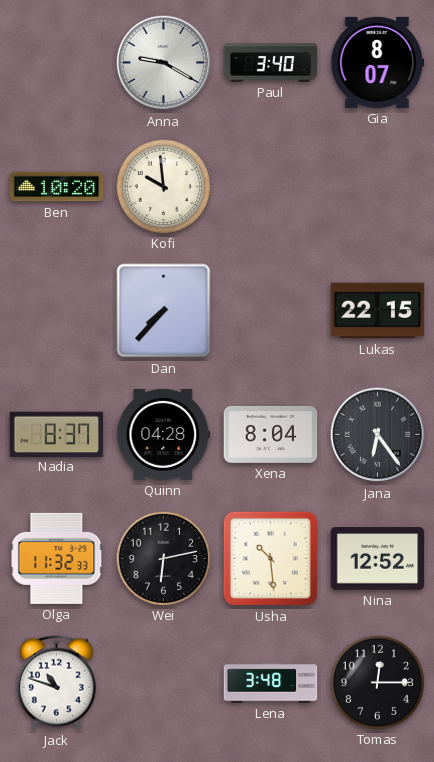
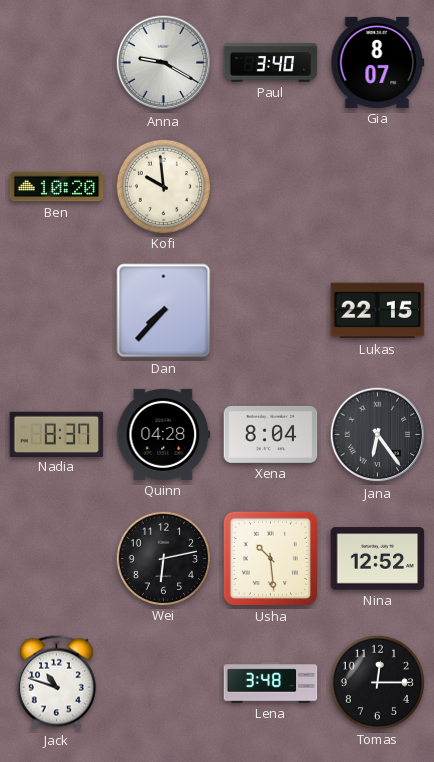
Olga: 11:32 -> none
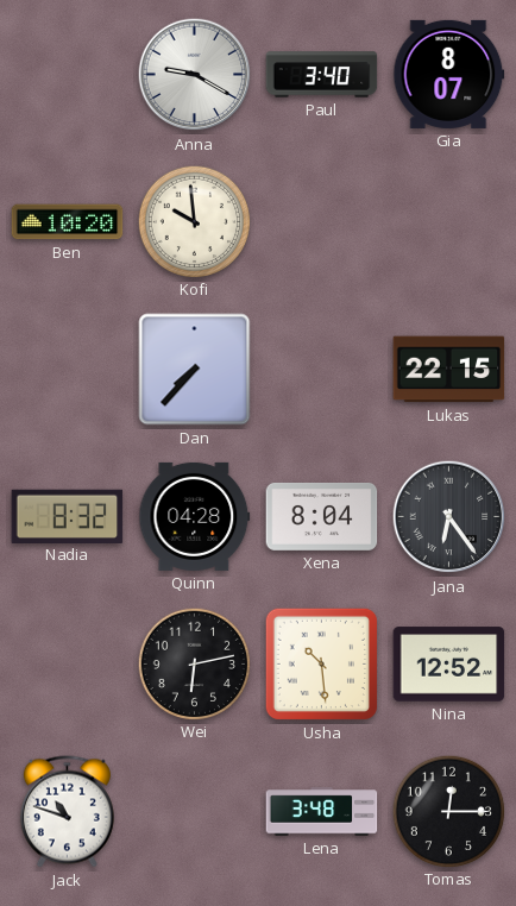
Nadia: 8:37 -> 8:32
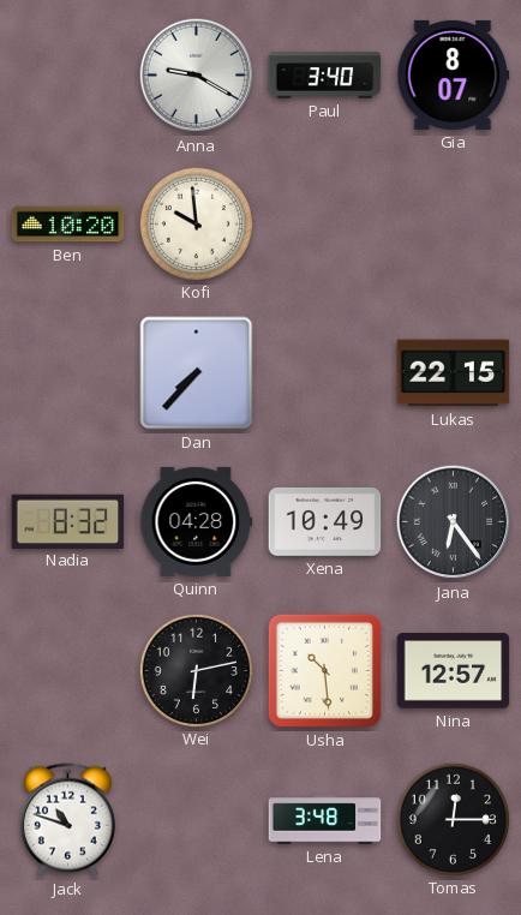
Xena: 8:04 -> 10:49
Nina: 12:52 -> 12:57
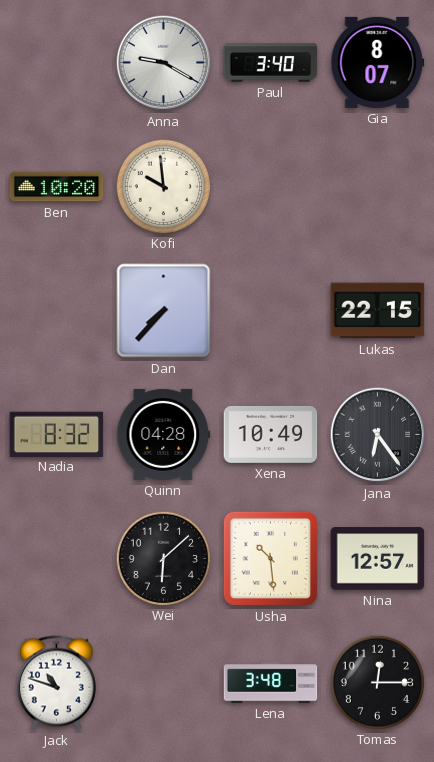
Wei: 6:13 -> 6:08
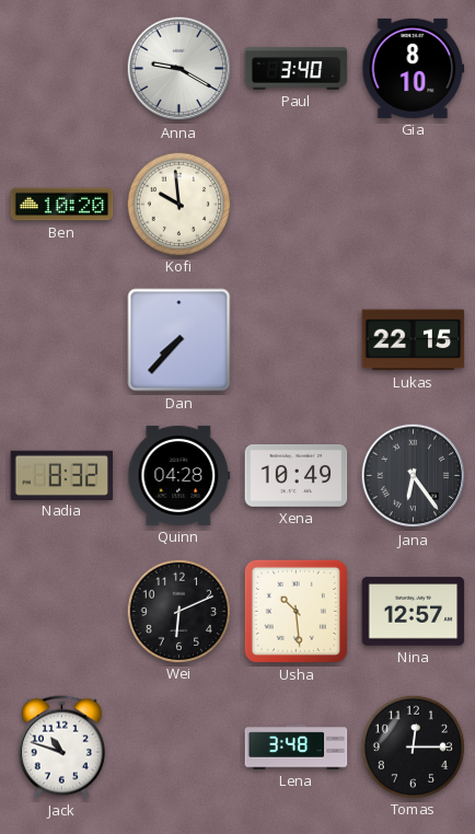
Gia: 8:07 -> 8:10
Wei: 6:08 -> 6:11
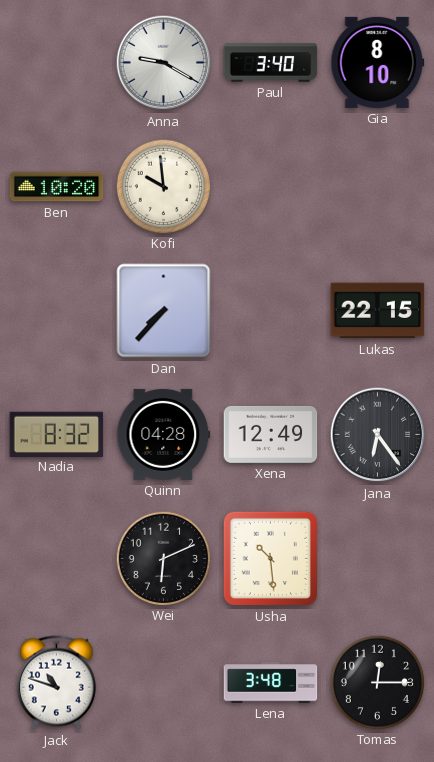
Xena: 10:49 -> 12:49
Nina: 12:57 -> none
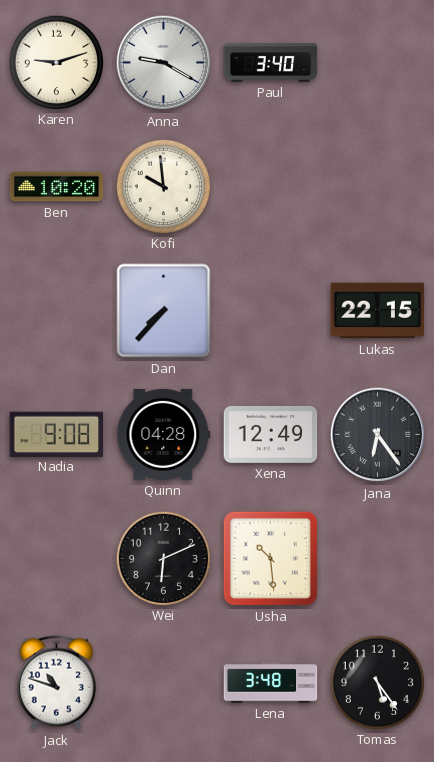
Karen: none -> 9:12
Gia: 8:10 -> none
Nadia: 8:32 -> 9:08
Tomas: 12:15 -> 5:24
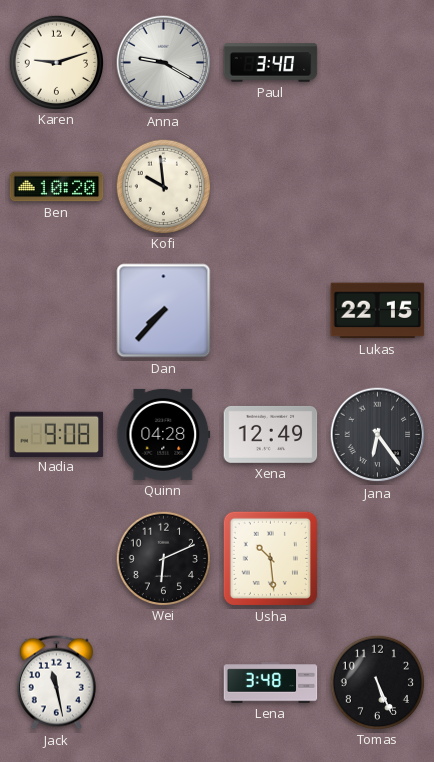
Jack: 10:48 -> 11:28
Tomas: 5:24 -> 5:26
